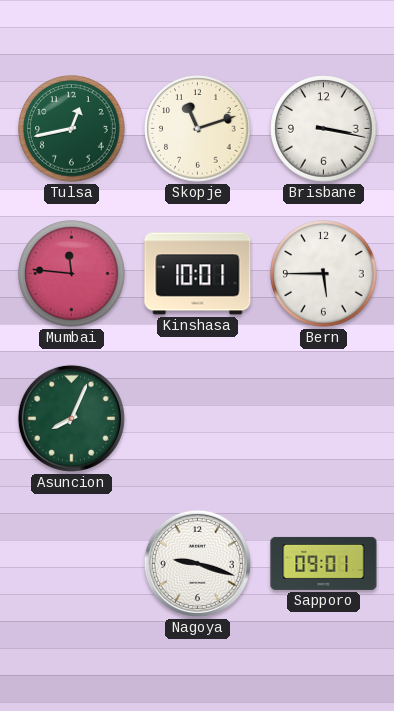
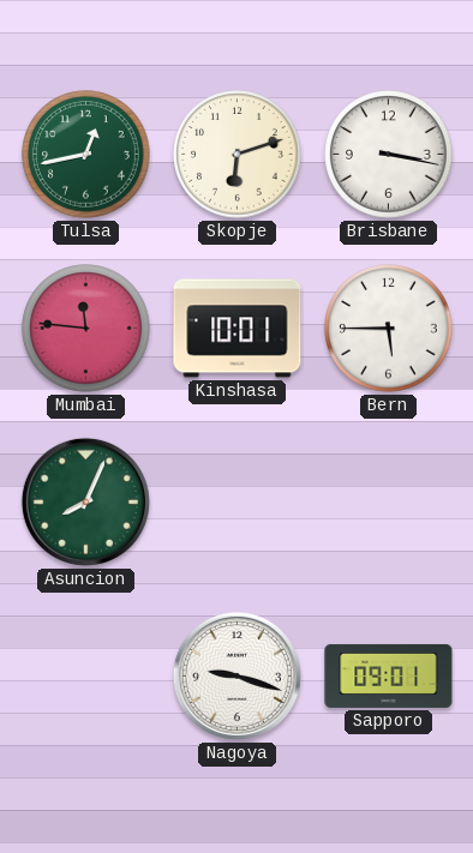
Skopje: 11:12 -> 6:12
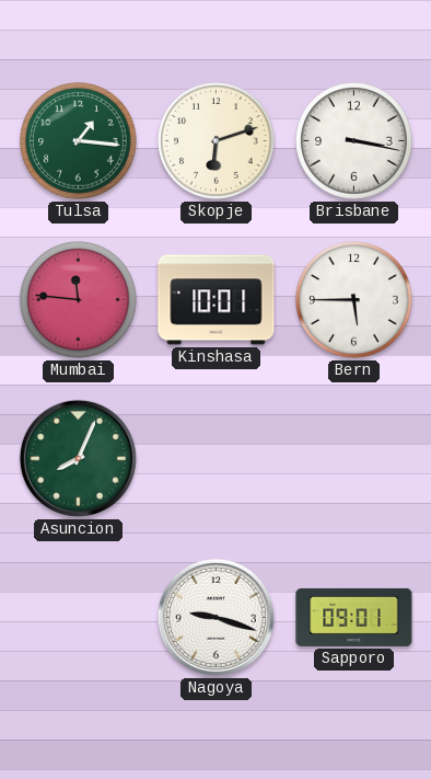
Tulsa: 12:43 -> 1:16
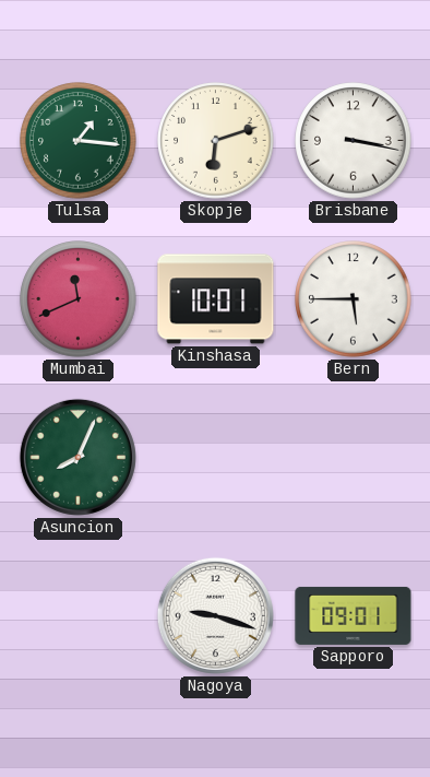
Mumbai: 11:46 -> 11:41
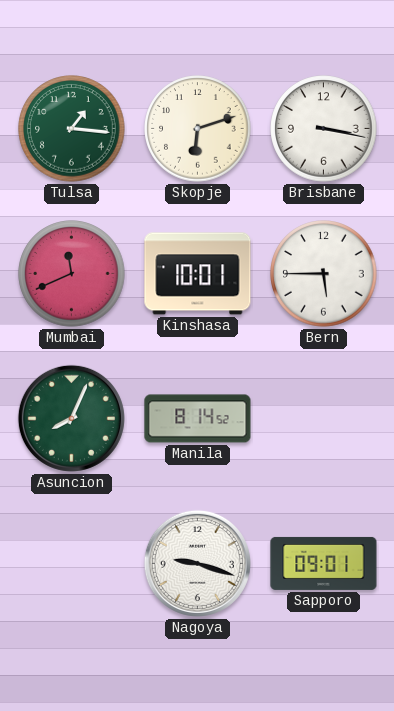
Manila: none -> 8:14
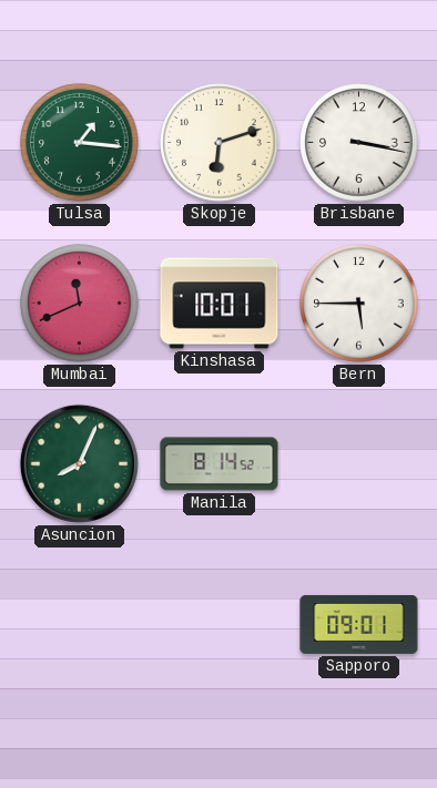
Nagoya: 9:18 -> none
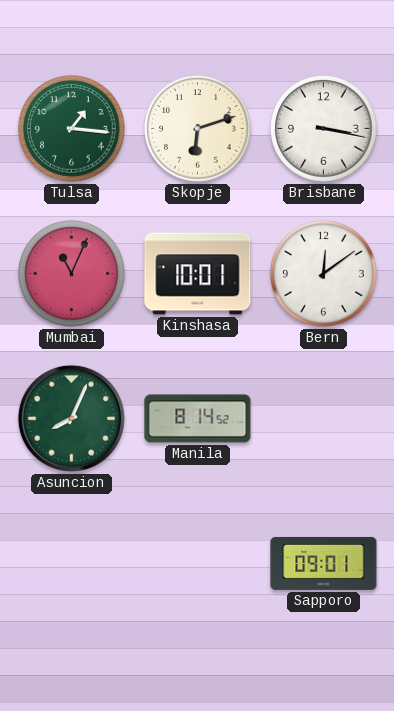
Mumbai: 11:41 -> 11:04
Bern: 5:45 -> 12:09
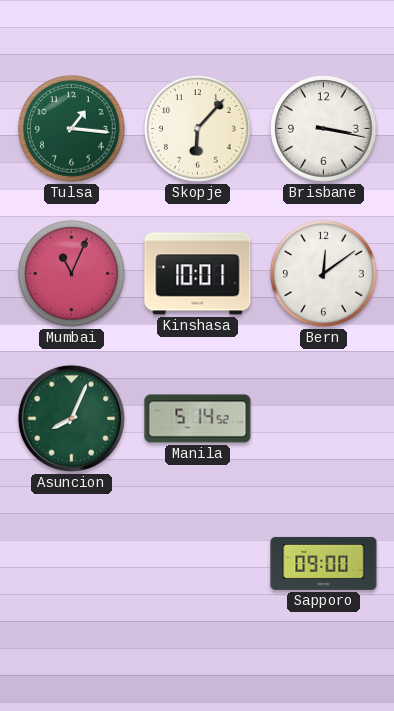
Skopje: 6:12 -> 6:07
Manila: 8:14 -> 5:14
Sapporo: 09:01 -> 09:00
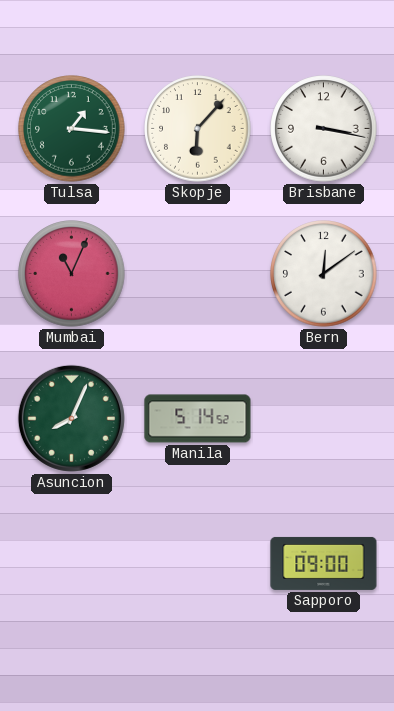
Kinshasa: 10:01 -> none
